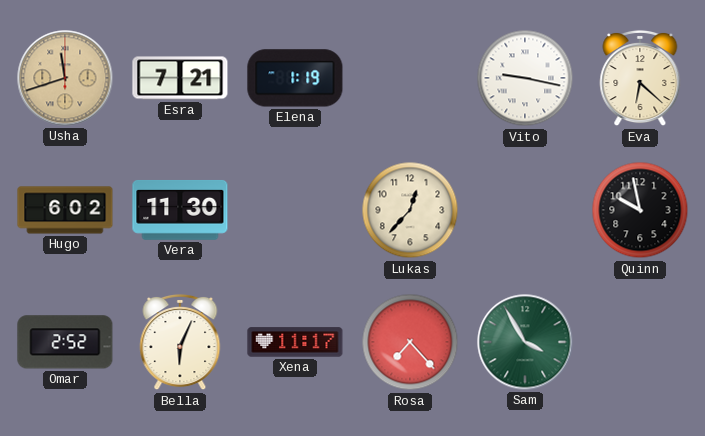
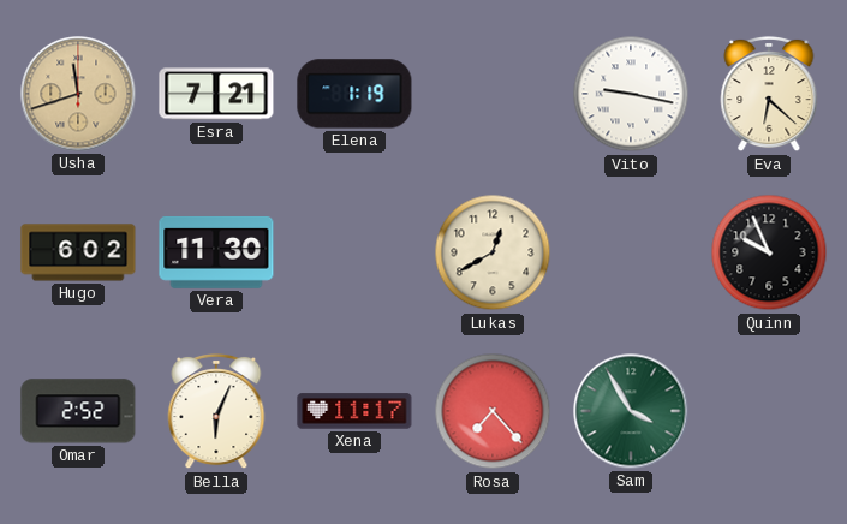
Lukas: 12:37 -> 12:40
Quinn: 9:58 -> 9:56
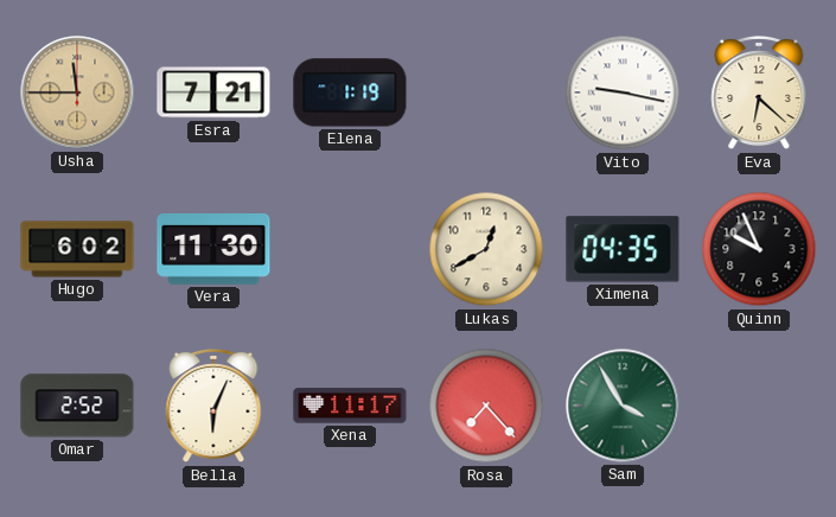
Usha: 11:42 -> 11:45
Ximena: none -> 04:35
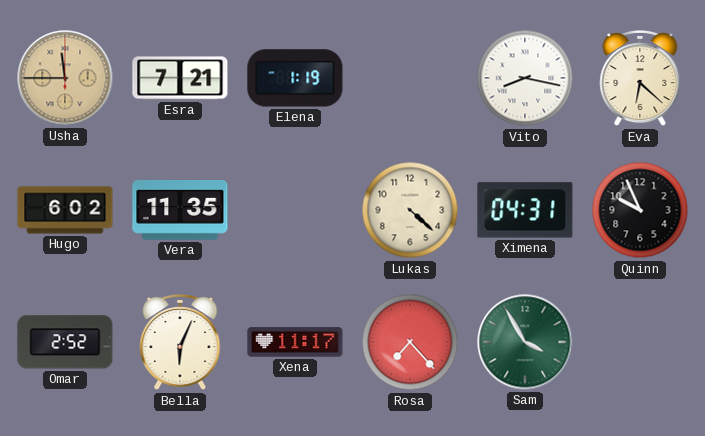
Vito: 9:17 -> 8:17
Vera: 11:30 -> 11:35
Lukas: 12:40 -> 4:22
Ximena: 04:35 -> 04:31
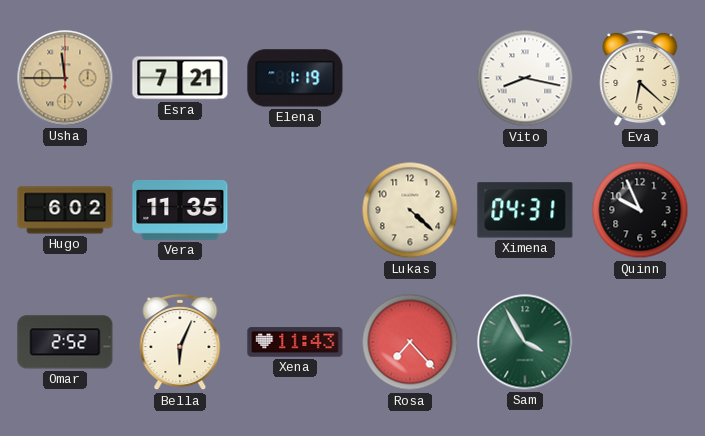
Xena: 11:17 -> 11:43
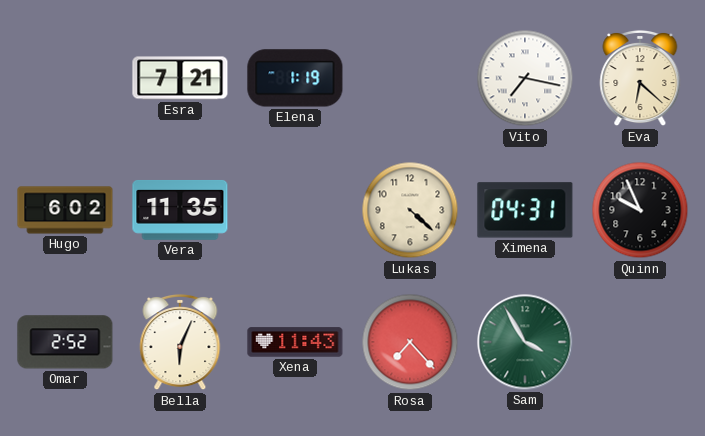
Usha: 11:45 -> none
Vito: 8:17 -> 7:17
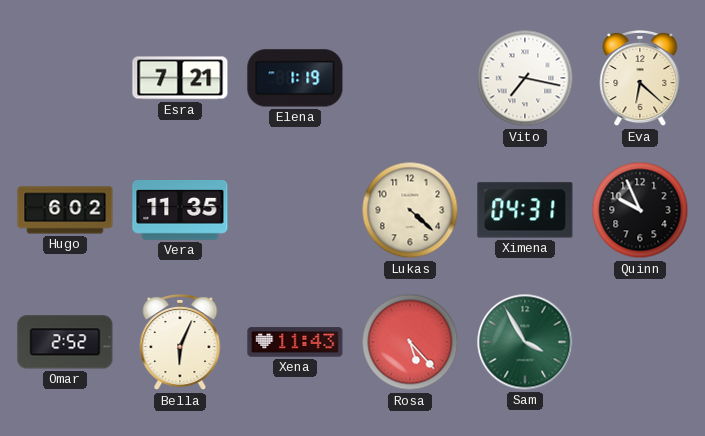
Rosa: 7:23 -> 5:23
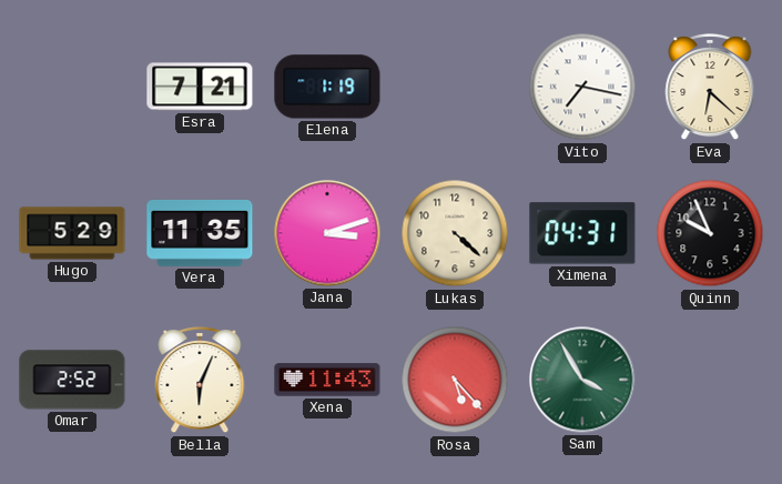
Hugo: 6:02 -> 5:29
Jana: none -> 3:12
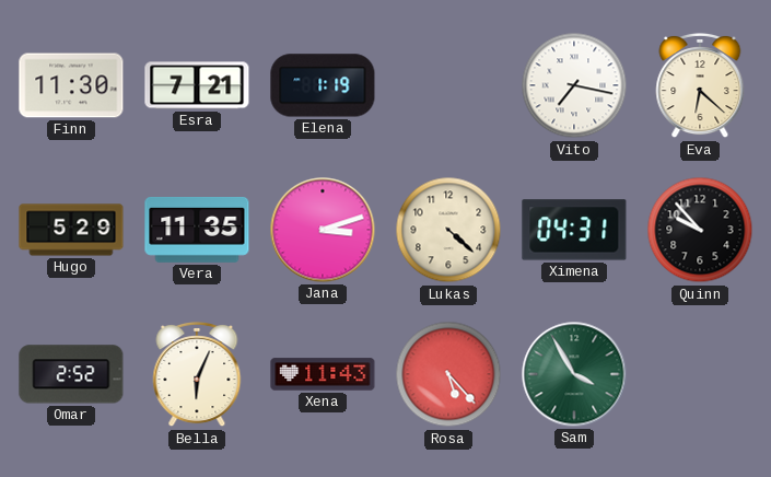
Finn: none -> 11:30
Quinn: 9:56 -> 9:53
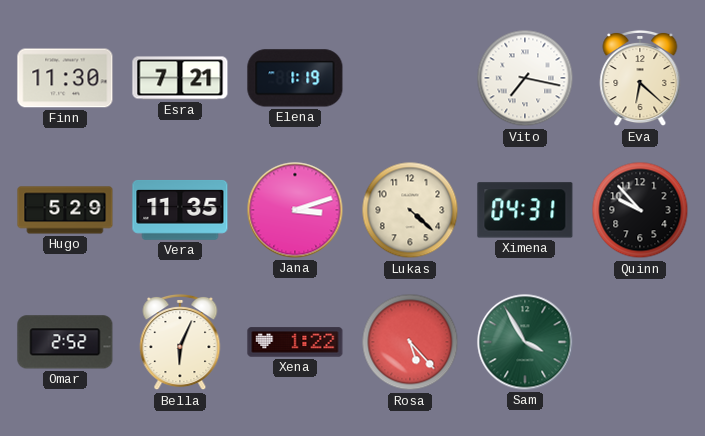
Xena: 11:43 -> 1:22
